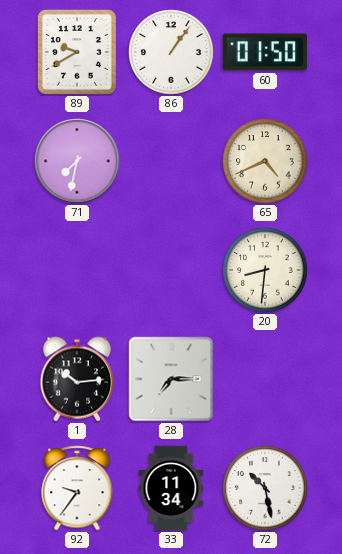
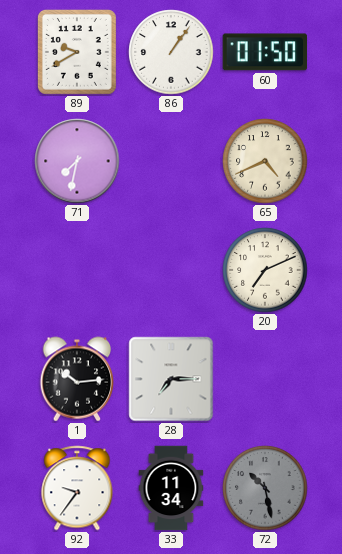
20: 8:31 -> 7:11
72 dial: white -> grey
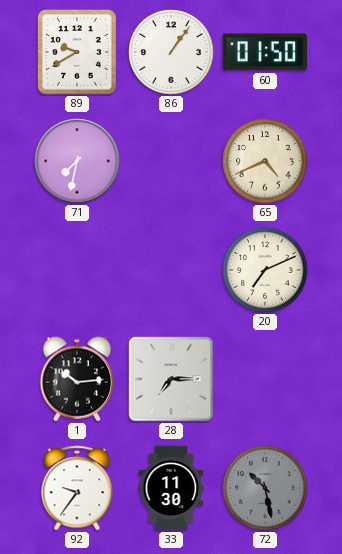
33: 11:34 -> 11:30
